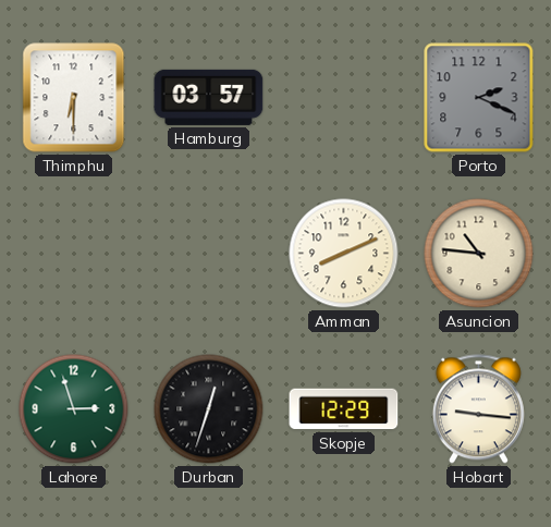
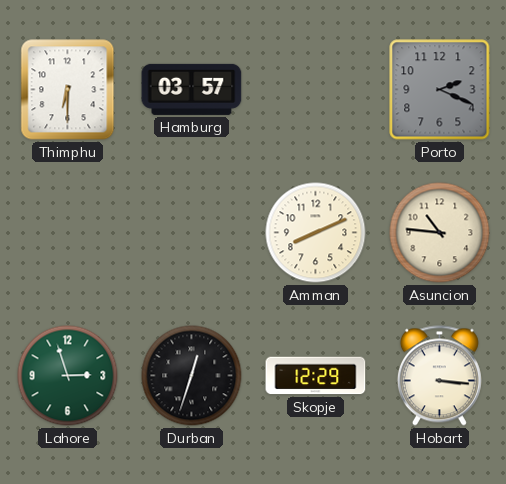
Hobart: 9:16 -> 3:16
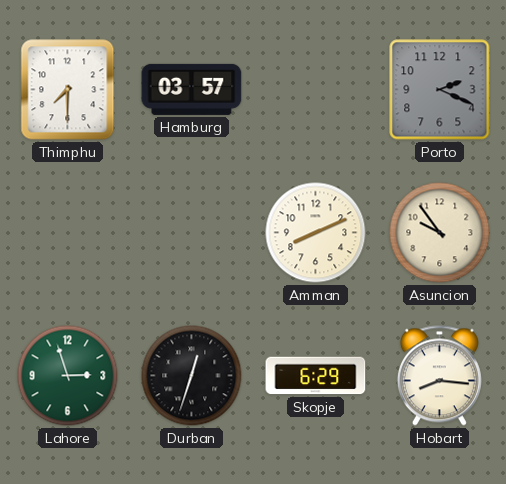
Thimphu: 6:30 -> 7:30
Asuncion: 10:46 -> 9:54
Skopje: 12:29 -> 6:29
Hobart: 3:16 -> 8:16
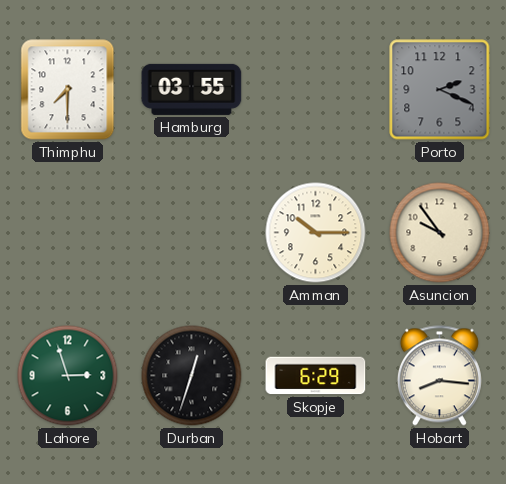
Hamburg: 03:57 -> 03:55
Amman: 8:11 -> 10:15
